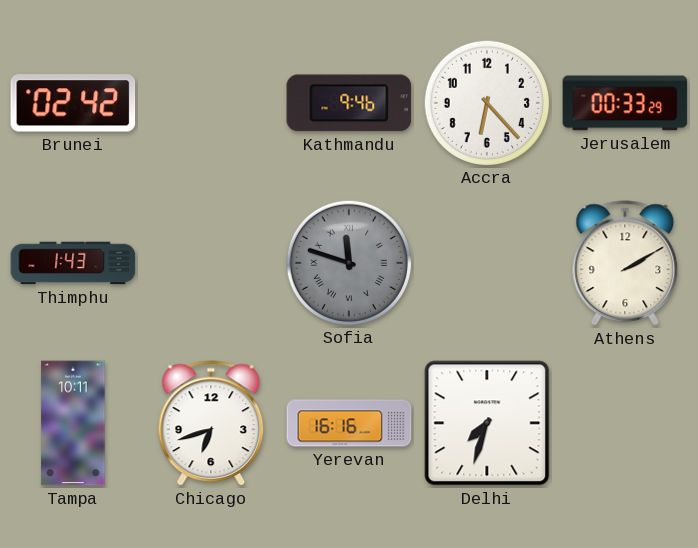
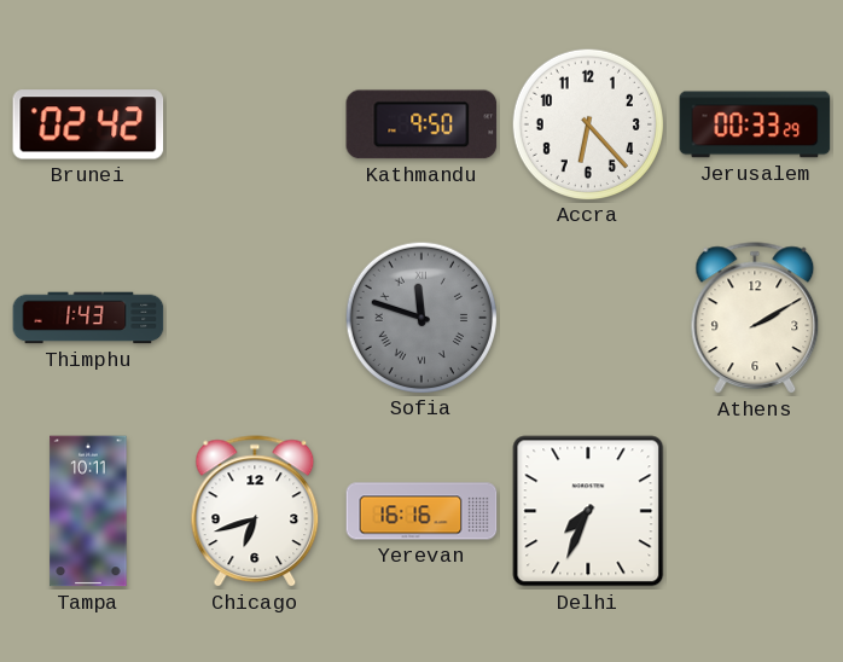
Kathmandu: 9:46 -> 9:50
Delhi: 7:33 -> 7:34
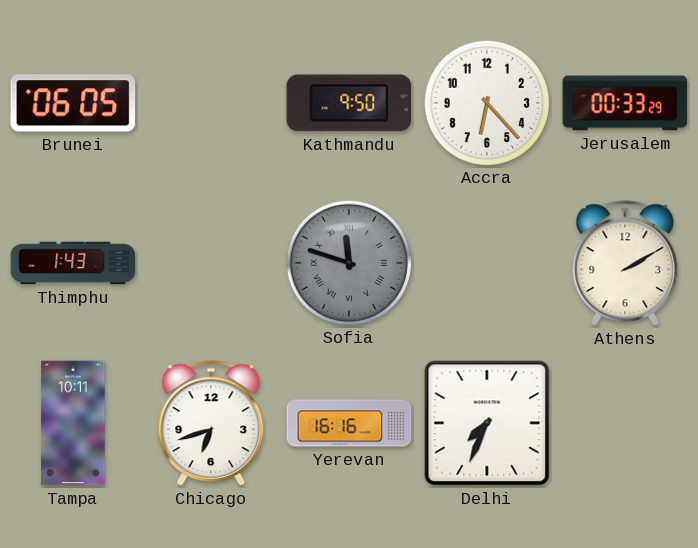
Brunei: 02:42 -> 06:05
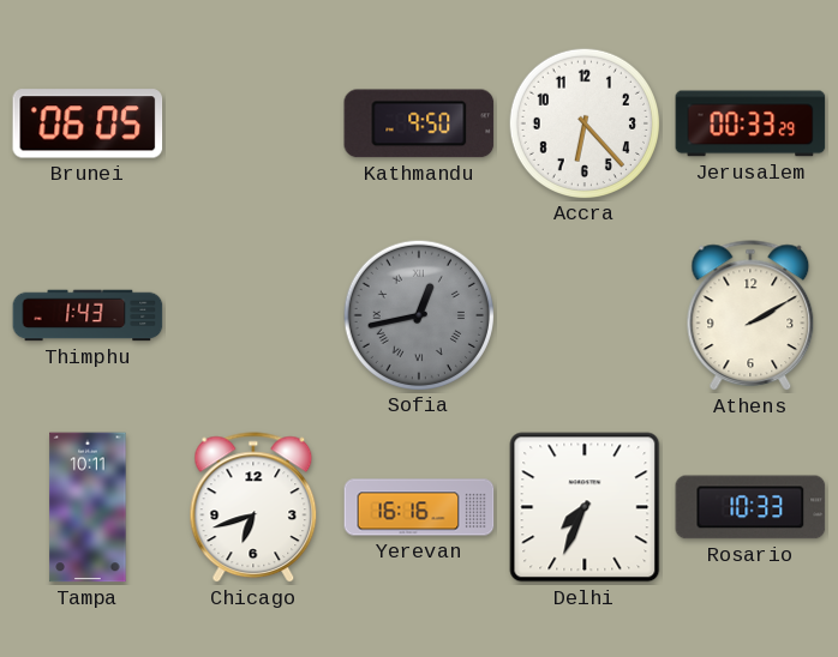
Sofia: 11:48 -> 12:43
Rosario: none -> 10:33
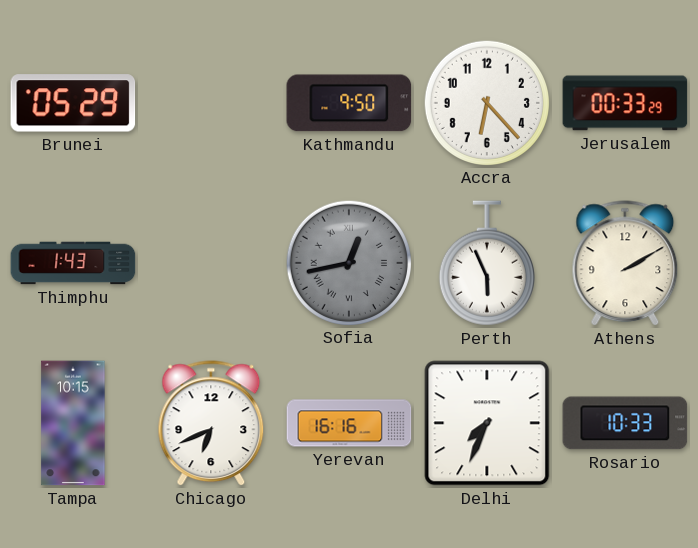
Brunei: 06:05 -> 05:29
Perth: none -> 5:56
Tampa: 10:11 -> 10:15
Chicago: 6:42 -> 6:41
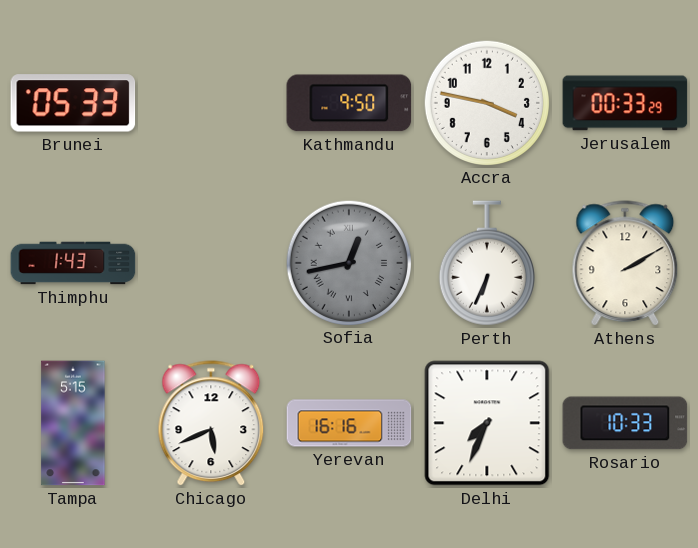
Brunei: 05:29 -> 05:33
Accra: 6:23 -> 3:47
Perth: 5:56 -> 6:34
Tampa: 10:15 -> 5:15
Chicago: 6:41 -> 5:41
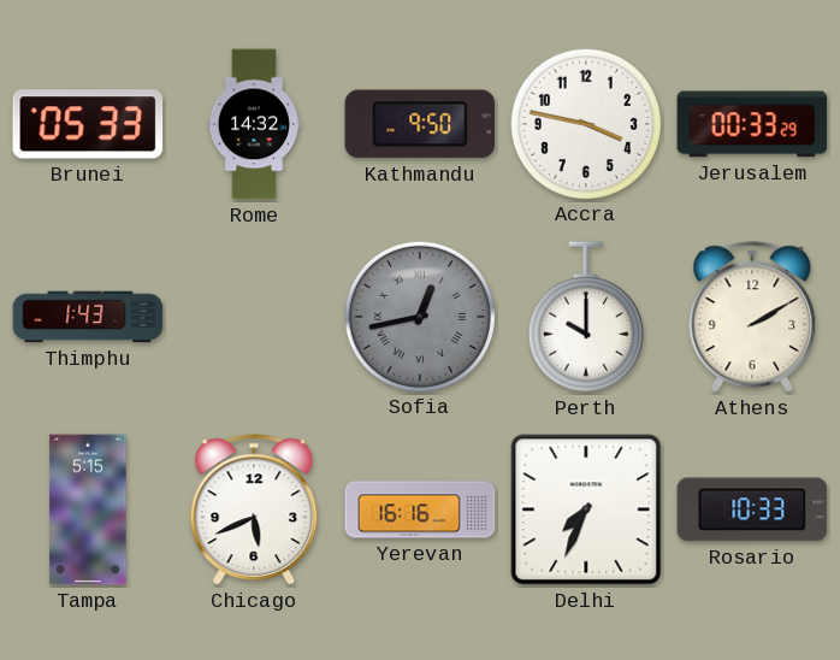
Rome: none -> 14:32
Perth: 6:34 -> 10:00
